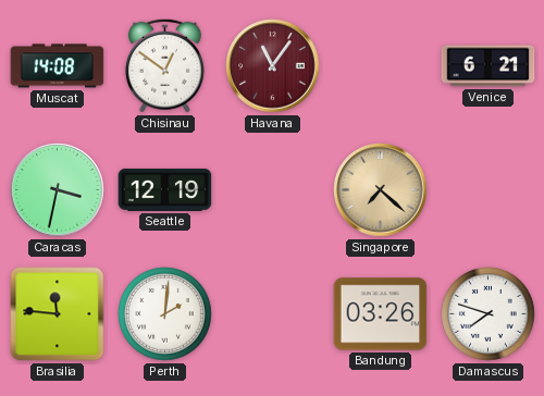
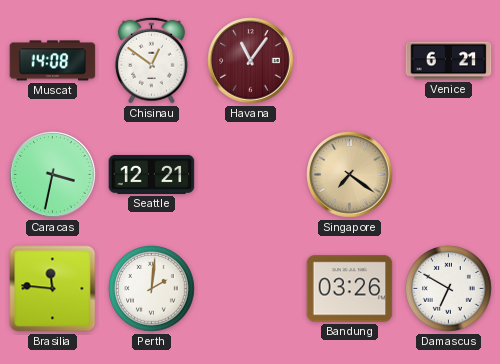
Seattle: 12:19 -> 12:21
Singapore: 7:22 -> 7:21
Damascus: 7:48 -> 6:50
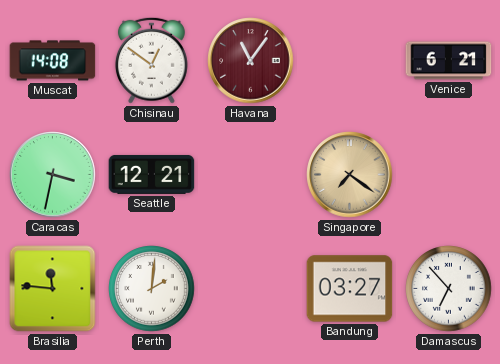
Bandung: 03:26 -> 03:27
Damascus: 6:50 -> 6:53
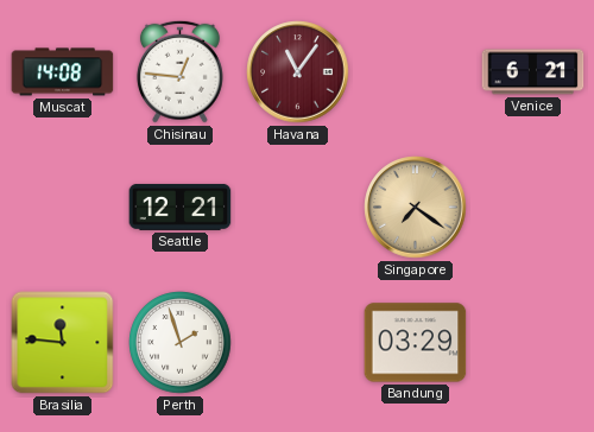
Chisinau: 12:51 -> 12:46
Caracas: 3:32 -> none
Perth: 2:01 -> 1:57
Bandung: 03:27 -> 03:29
Damascus: 6:53 -> none
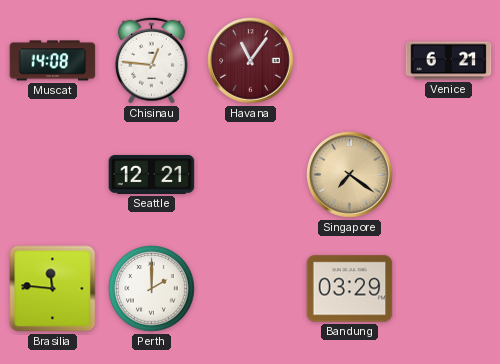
Perth: 1:57 -> 2:00
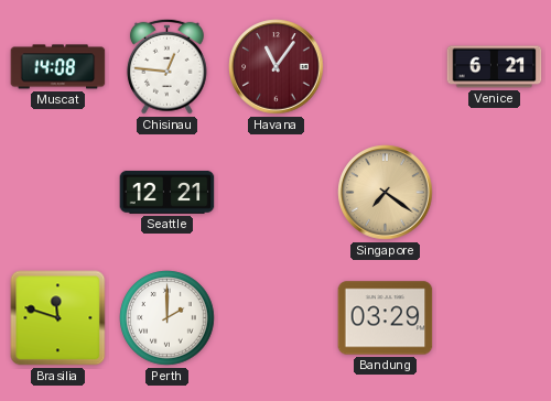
Brasilia: 11:46 -> 11:48
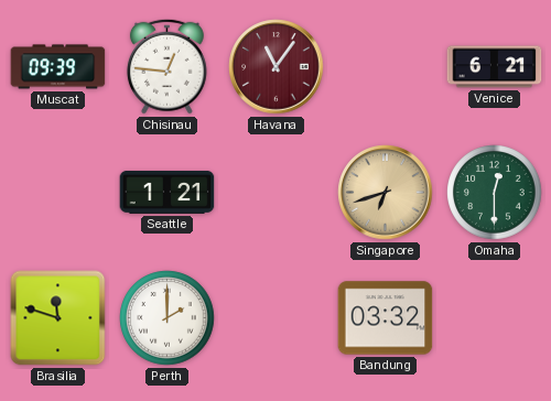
Muscat: 14:08 -> 09:39
Seattle: 12:21 -> 1:21
Singapore: 7:21 -> 6:42
Omaha: none -> 12:30
Bandung: 03:29 -> 03:32
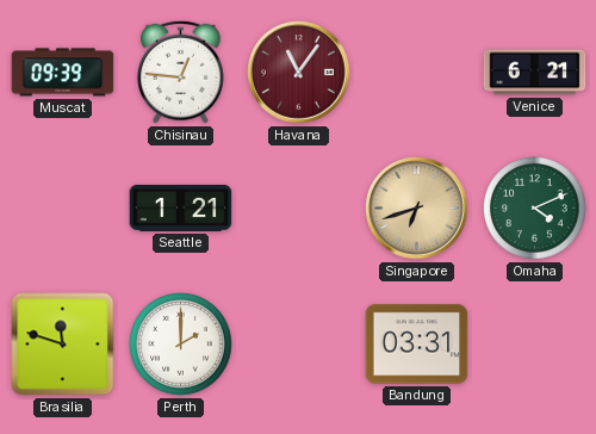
Omaha: 12:30 -> 4:11
Bandung: 03:32 -> 03:31
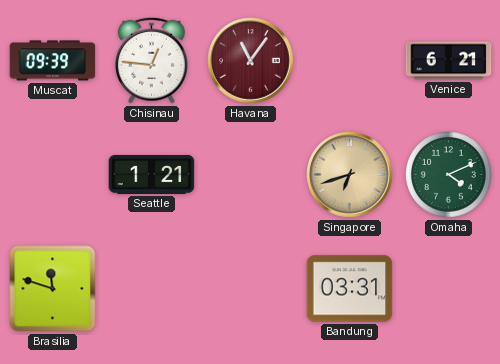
Perth: 2:00 -> none
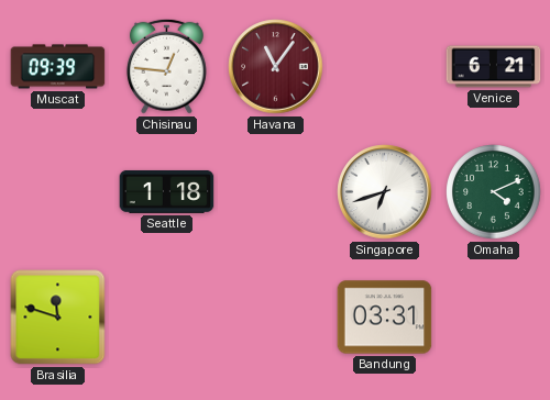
Seattle: 1:21 -> 1:18
Singapore dial: champagne -> white
